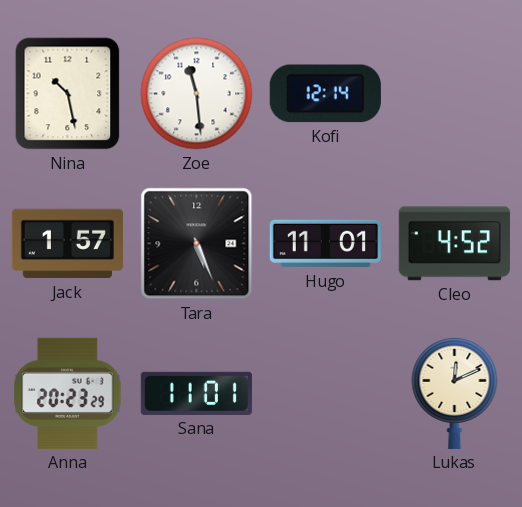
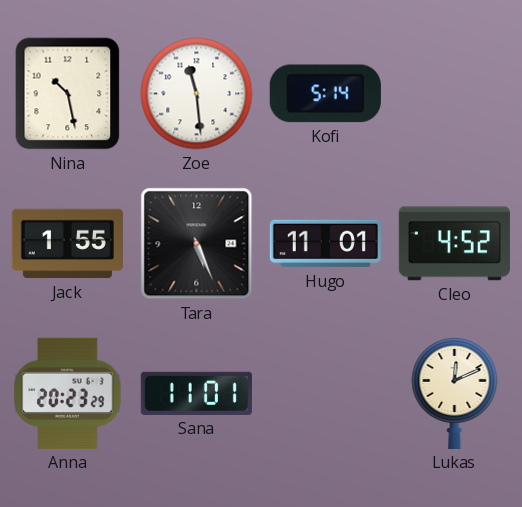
Kofi: 12:14 -> 5:14
Jack: 1:57 -> 1:55
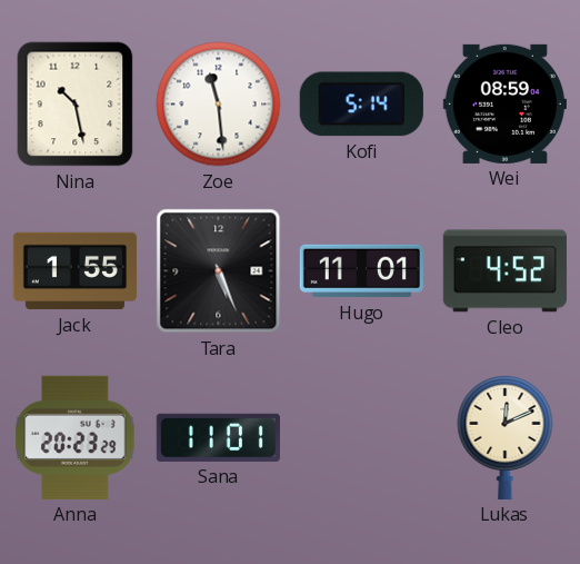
Wei: none -> 08:59
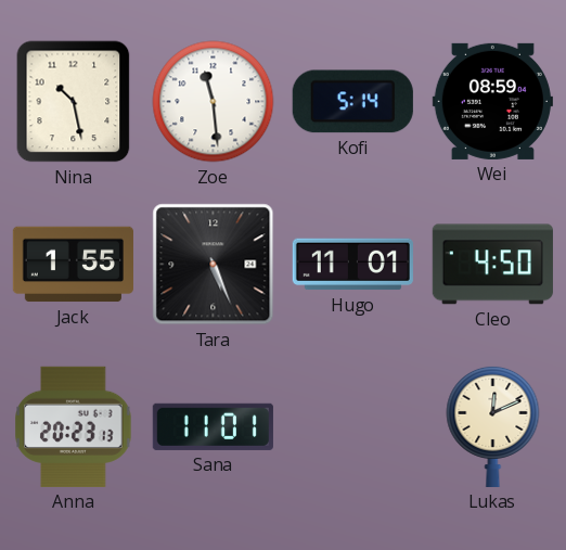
Cleo: 4:52 -> 4:50
Anna: 20:23:29 -> 20:23:13
